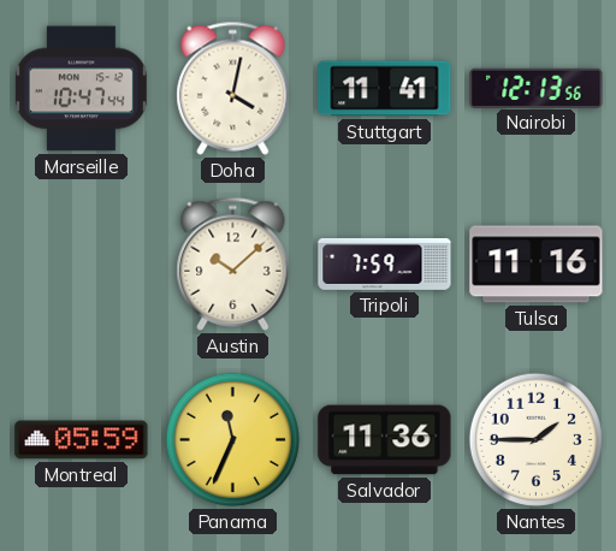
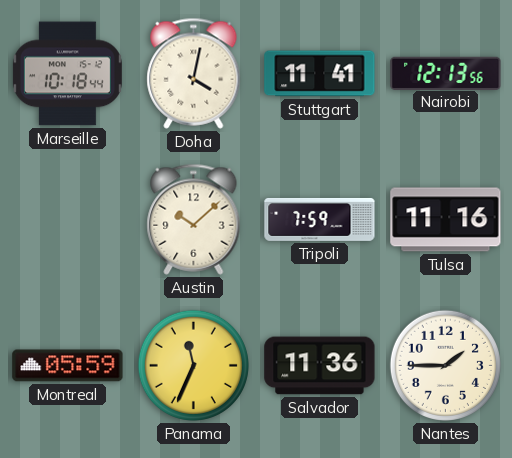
Marseille: 10:47 -> 10:18
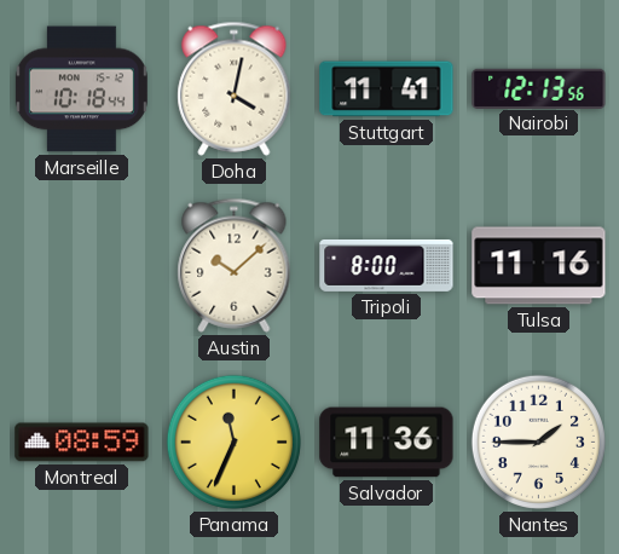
Tripoli: 7:59 -> 8:00
Montreal: 05:59 -> 08:59
